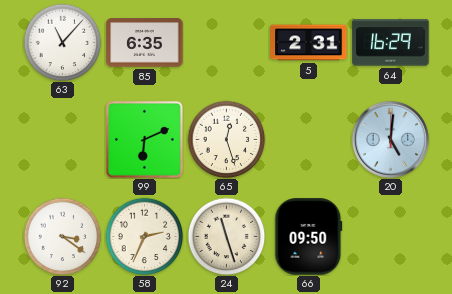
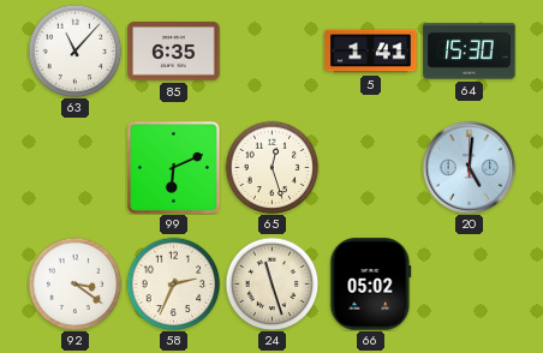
5: 2:31 -> 1:41
64: 16:29 -> 15:30
66: 09:50 -> 05:02
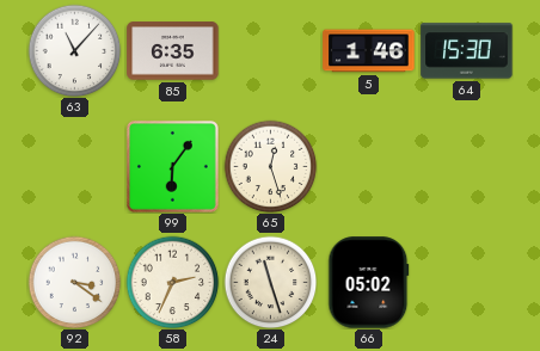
5: 1:41 -> 1:46
99: 6:11 -> 6:06
20: 5:01 -> none
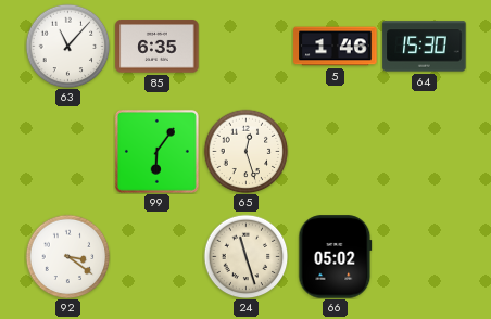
58: 2:34 -> none
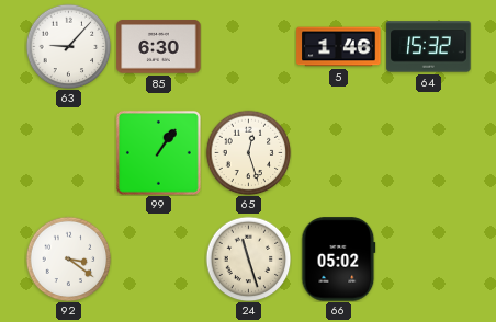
63: 11:07 -> 9:07
85: 6:35 -> 6:30
64: 15:30 -> 15:32
99: 6:06 -> 1:06
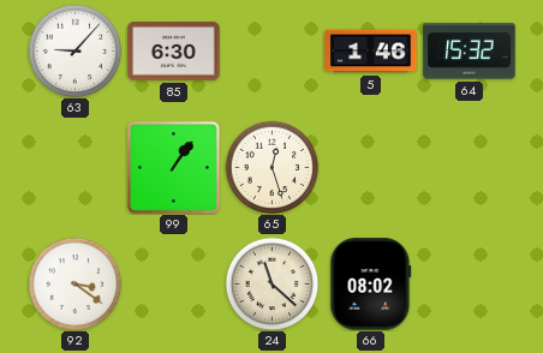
24: 11:27 -> 11:22
66: 05:02 -> 08:02
